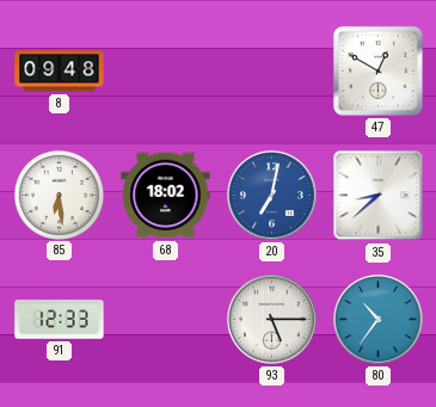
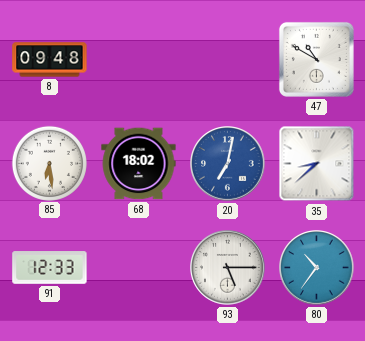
47: 12:50 -> 10:50
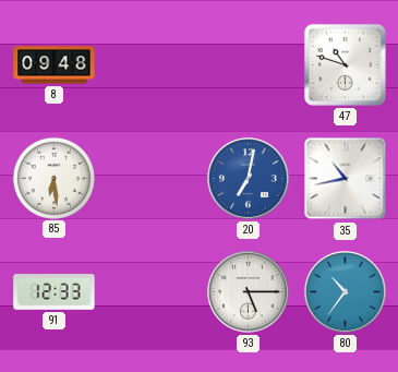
47: 10:50 -> 10:48
68: 18:02 -> none
35: 8:38 -> 10:43
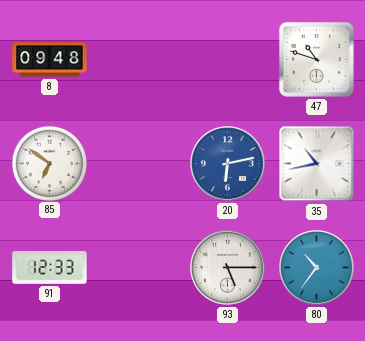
85: 6:29 -> 6:51
20: 7:02 -> 6:13
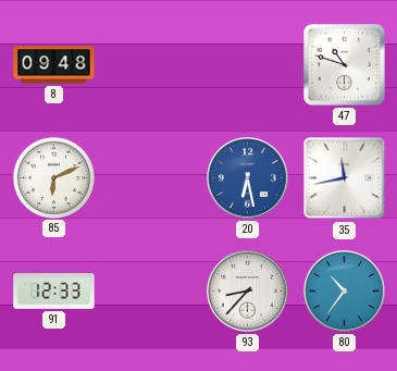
85: 6:51 -> 6:11
20: 6:13 -> 6:28
35: 10:43 -> 11:43
93: 5:15 -> 8:37
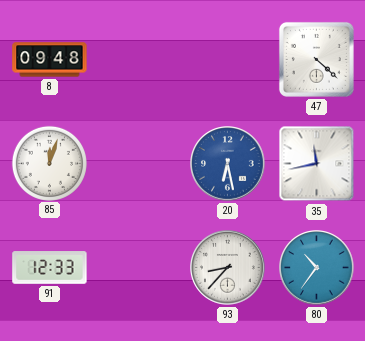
47: 10:48 -> 4:22
85: 6:11 -> 12:03
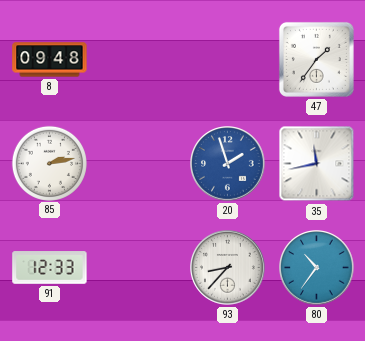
47: 4:22 -> 1:36
85: 12:03 -> 2:13
20: 6:28 -> 1:57
